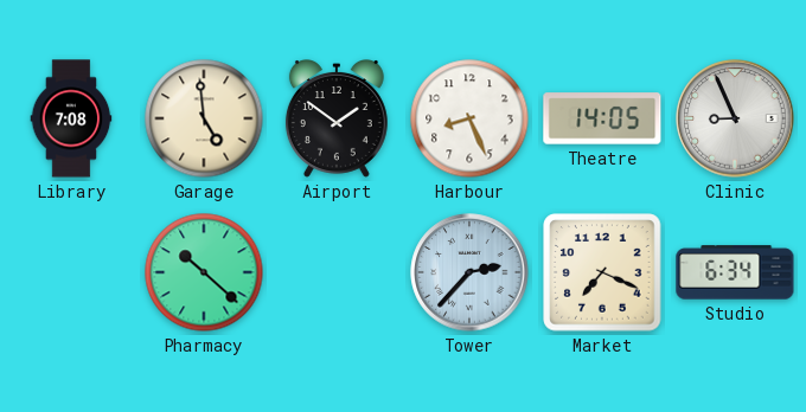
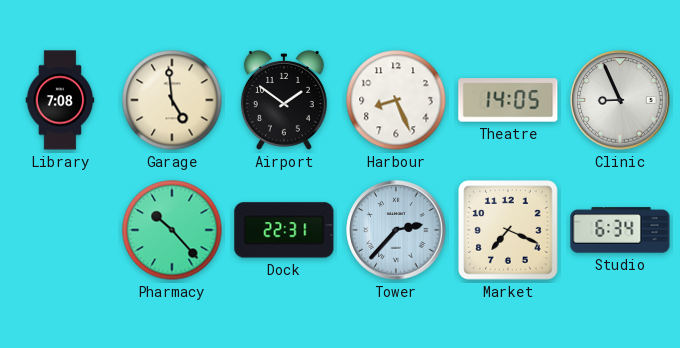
Pharmacy: 10:22 -> 10:23
Dock: none -> 22:31
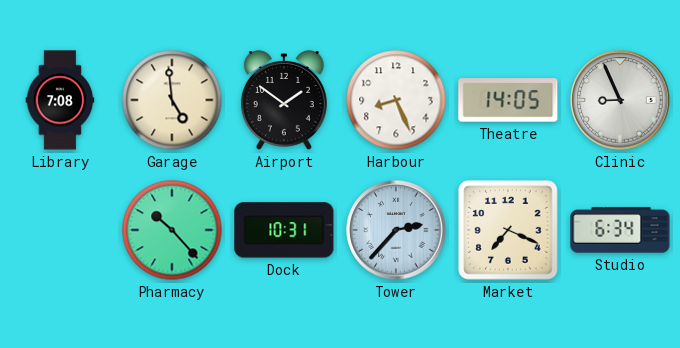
Dock: 22:31 -> 10:31
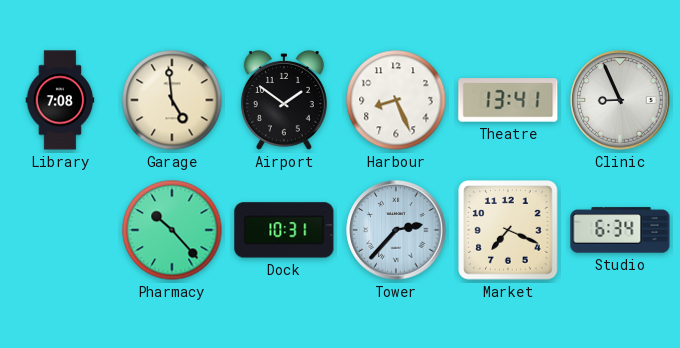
Theatre: 14:05 -> 13:41
